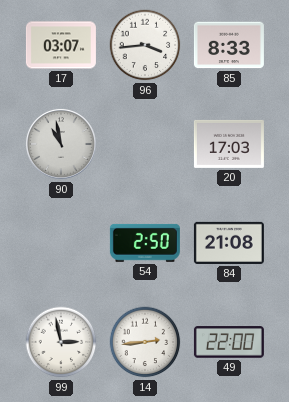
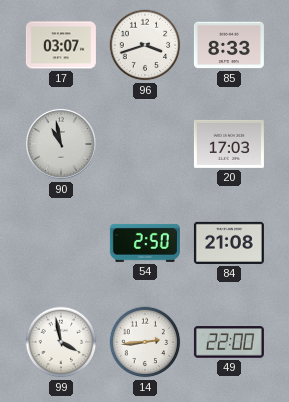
96: 3:44 -> 3:42
99: 2:58 -> 3:58
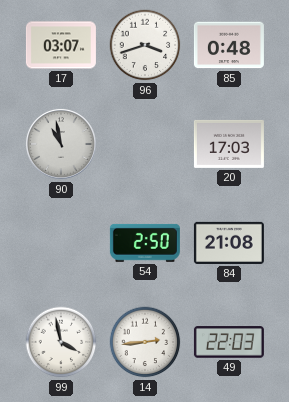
85: 8:33 -> 0:48
49: 22:00 -> 22:03
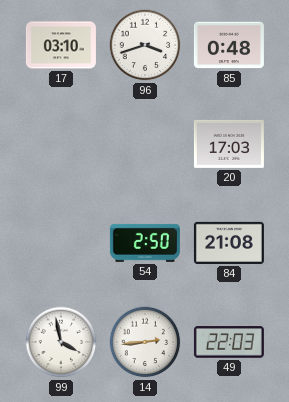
17: 03:07 -> 03:10
90: 10:58 -> none
